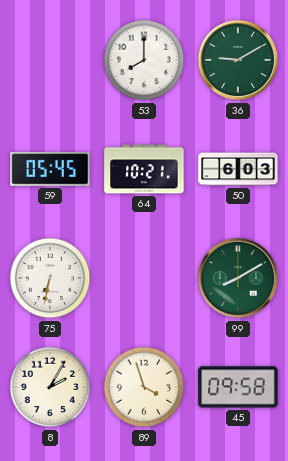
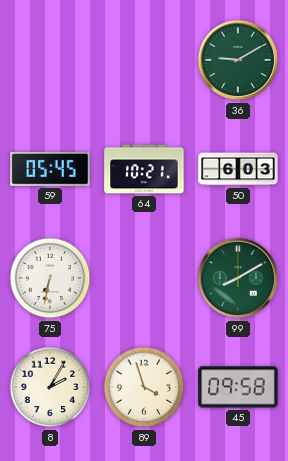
53: 8:00 -> none
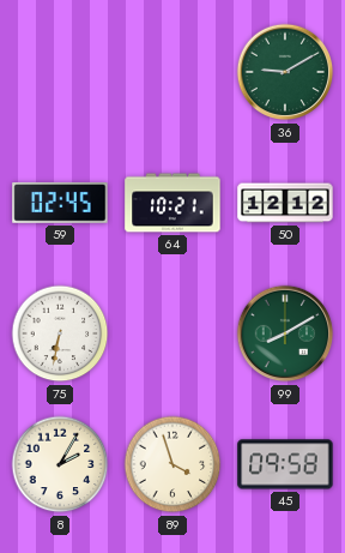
59: 05:45 -> 02:45
50: 6:03 -> 12:12
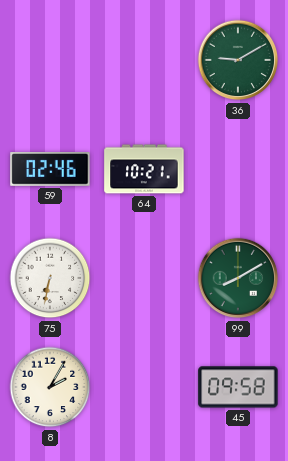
59: 02:45 -> 02:46
50: 12:12 -> none
89: 3:57 -> none
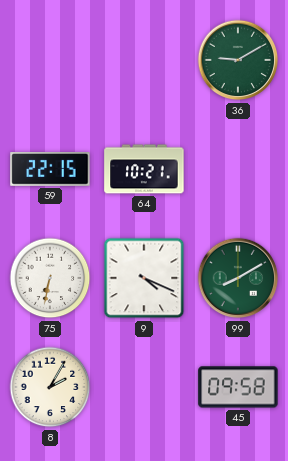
59: 02:46 -> 22:15
9: none -> 4:19
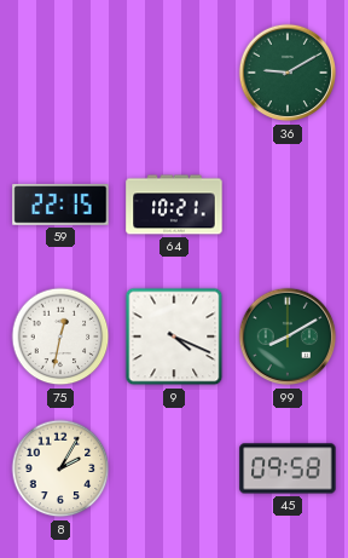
75: 6:32 -> 12:32
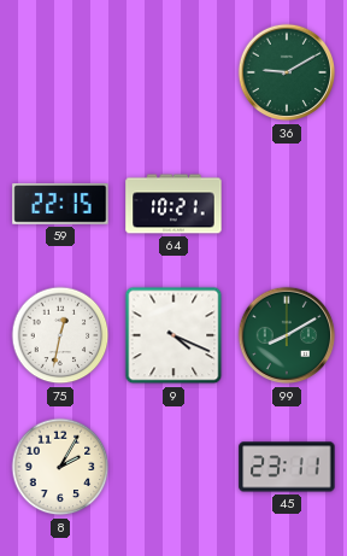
45: 09:58 -> 23:11
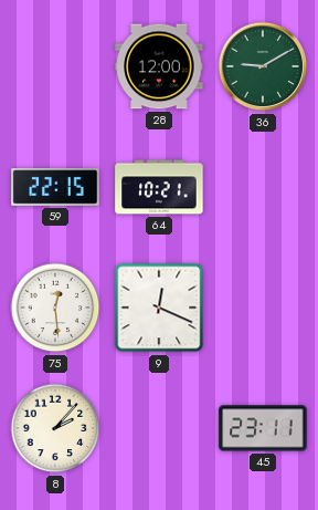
28: none -> 12:00
75: 12:32 -> 12:29
9: 4:19 -> 12:19
99: 8:10 -> none
8: 2:05 -> 2:07
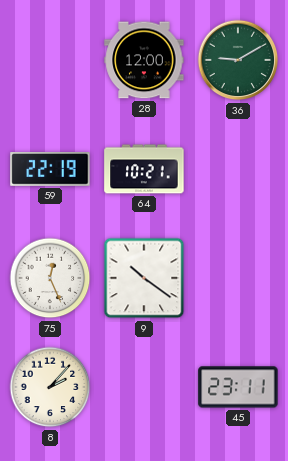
59: 22:15 -> 22:19
75: 12:29 -> 12:26
9: 12:19 -> 10:21
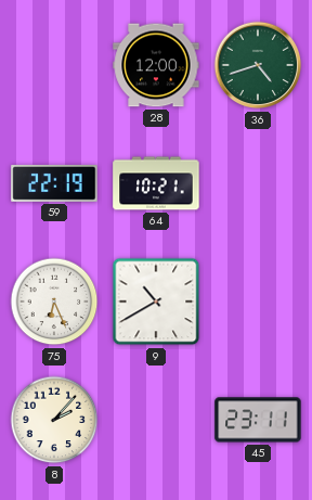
36: 9:10 -> 4:42
75: 12:26 -> 6:26
9: 10:21 -> 10:40
